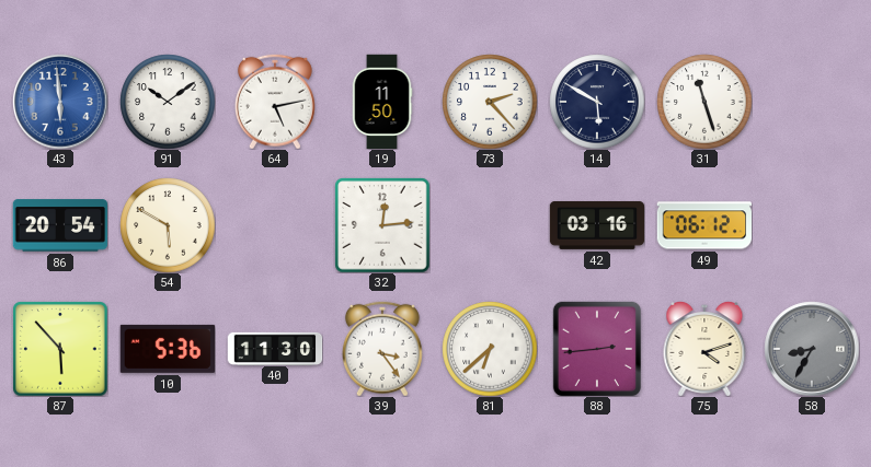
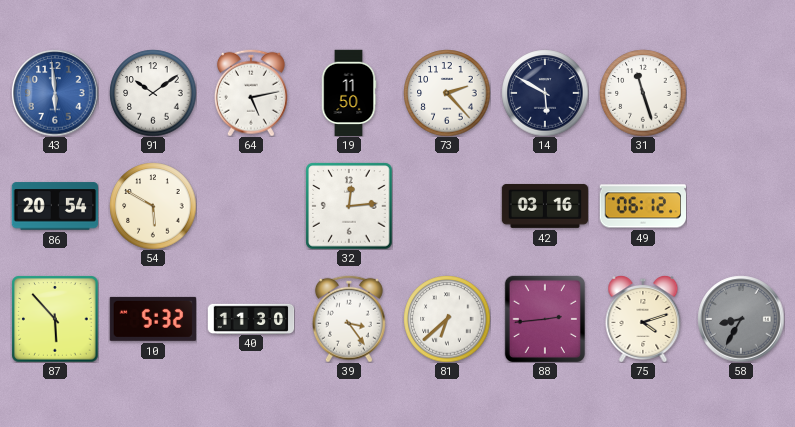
10: 5:36 -> 5:32
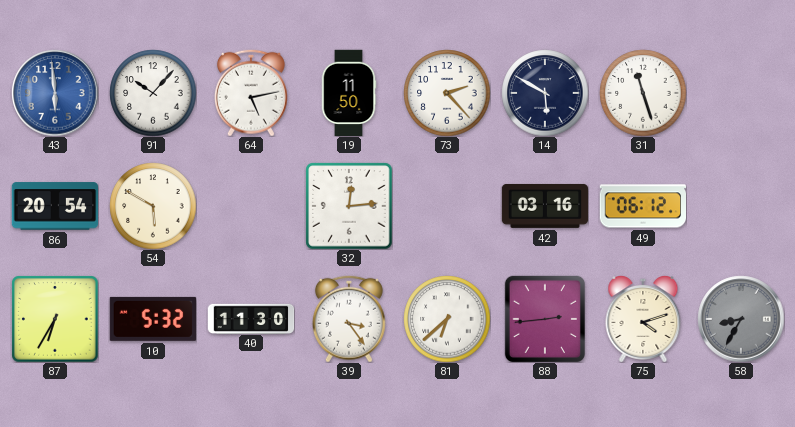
91: 10:09 -> 10:07
87: 5:53 -> 6:35
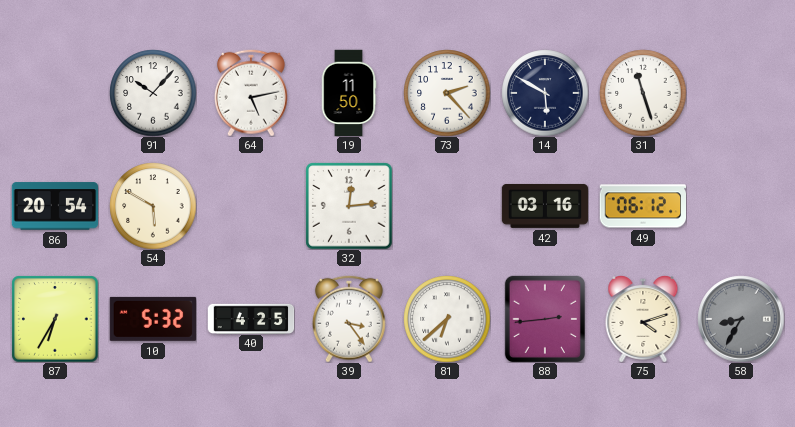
43: 5:59 -> none
40: 11:30 -> 4:25
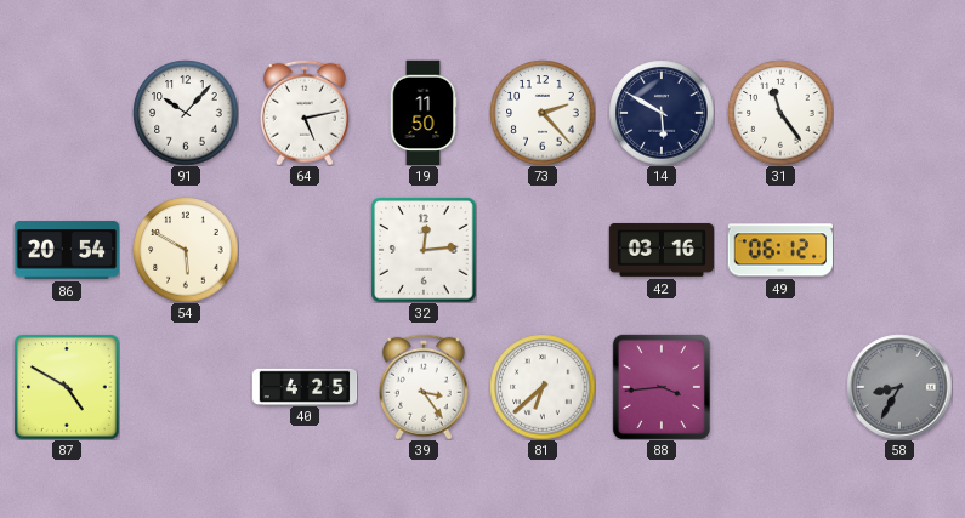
31: 11:27 -> 11:24
87: 6:35 -> 4:50
10: 5:32 -> none
88: 2:44 -> 3:44
75: 4:12 -> none
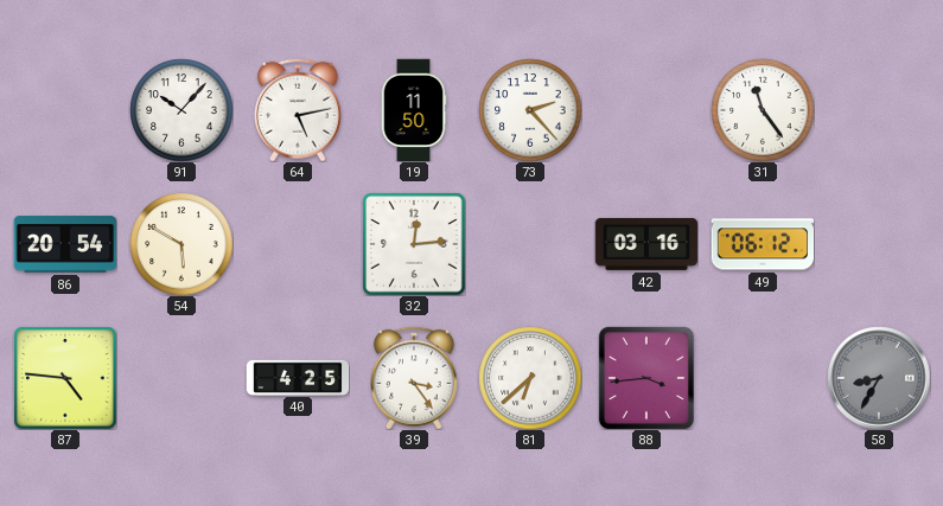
14: 5:50 -> none
87: 4:50 -> 4:46
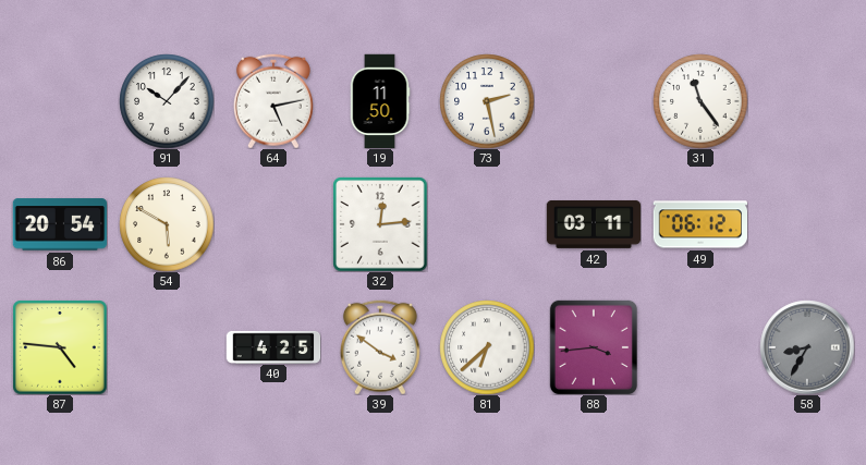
73: 2:23 -> 2:28
42: 03:16 -> 03:11
39: 3:24 -> 3:51
